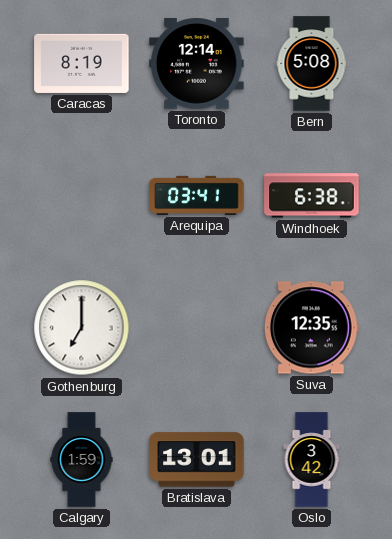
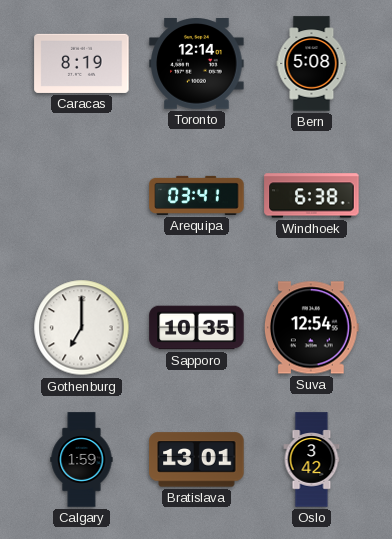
Sapporo: none -> 10:35
Suva: 12:35 -> 12:54
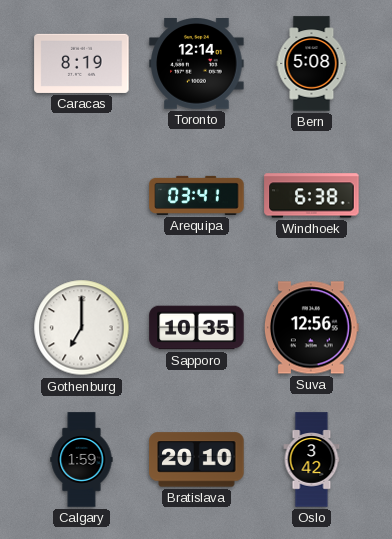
Suva: 12:54 -> 12:56
Bratislava: 13:01 -> 20:10
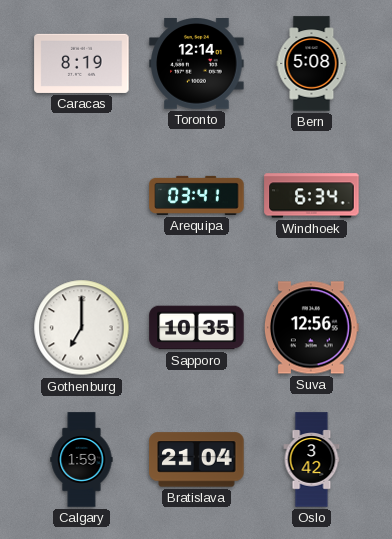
Windhoek: 6:38 -> 6:34
Bratislava: 20:10 -> 21:04
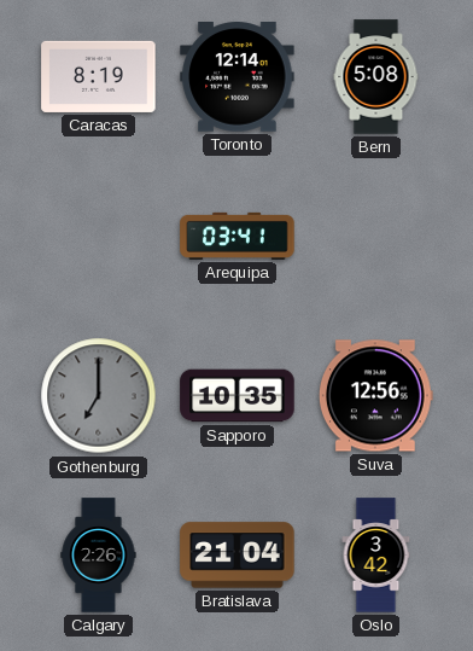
Windhoek: 6:34 -> none
Gothenburg dial: white -> grey
Calgary: 1:59 -> 2:26
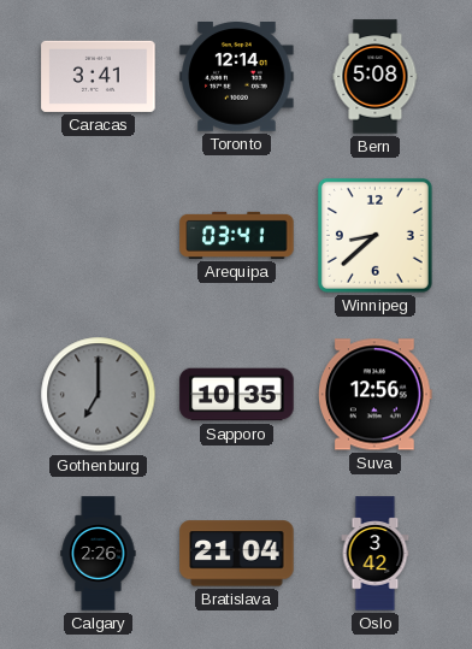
Caracas: 8:19 -> 3:41
Winnipeg: none -> 8:38
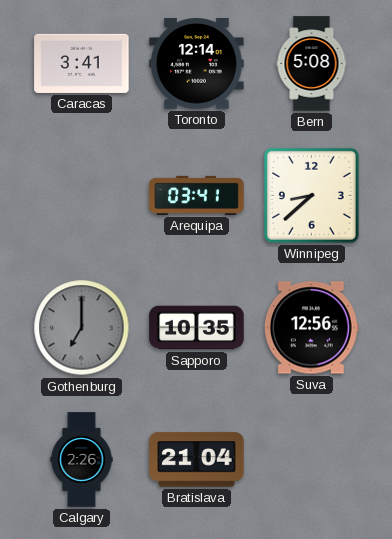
Oslo: 3:42 -> none
